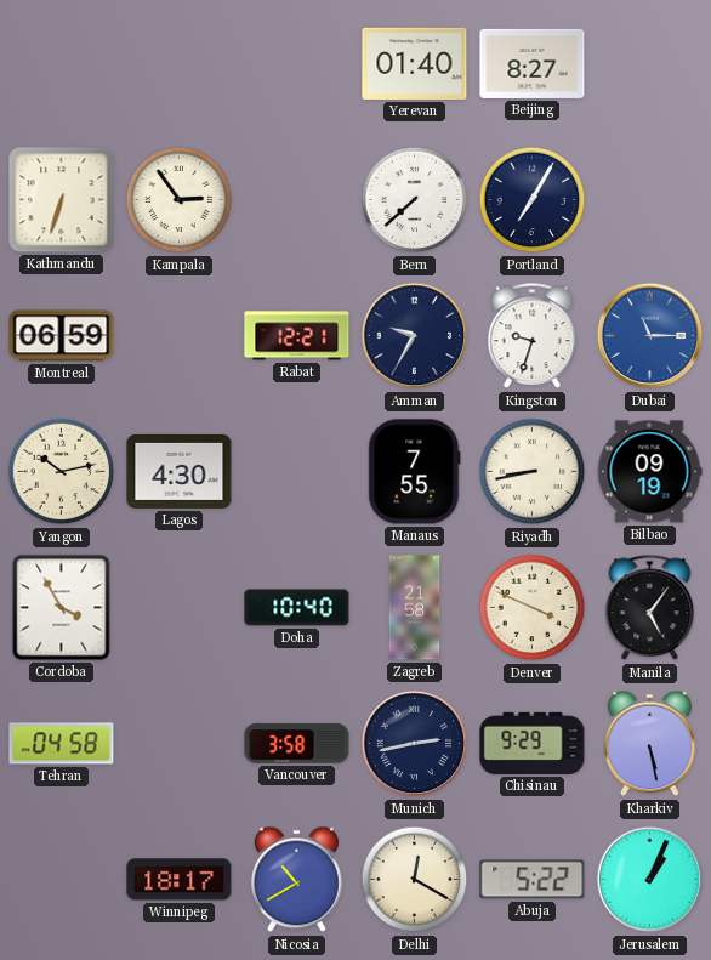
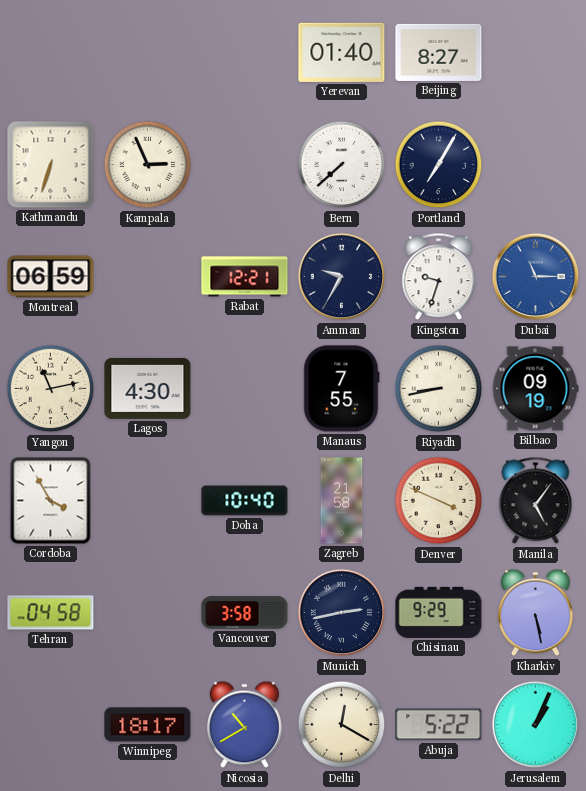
Kampala: 2:54 -> 2:56
Yangon: 10:13 -> 11:13
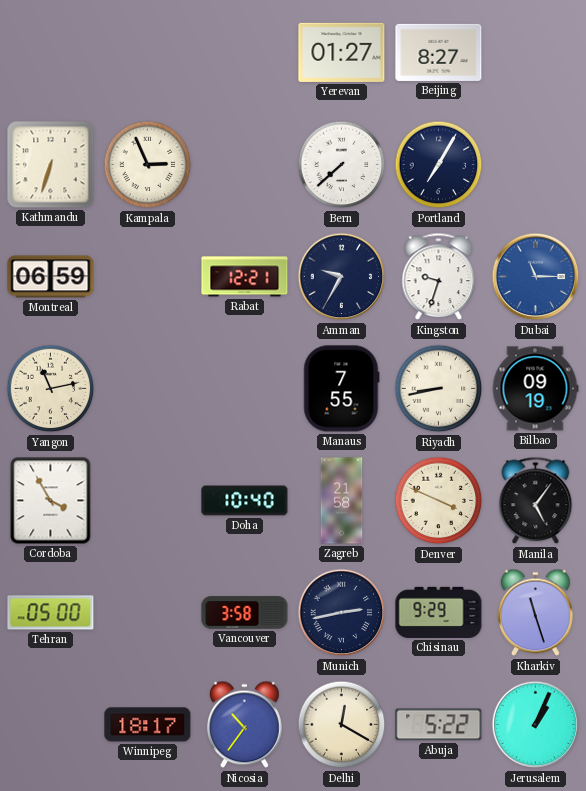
Yerevan: 01:40 -> 01:27
Lagos: 4:30 -> none
Tehran: 04:58 -> 05:00
Kharkiv: 5:28 -> 11:27
Nicosia: 10:40 -> 10:36
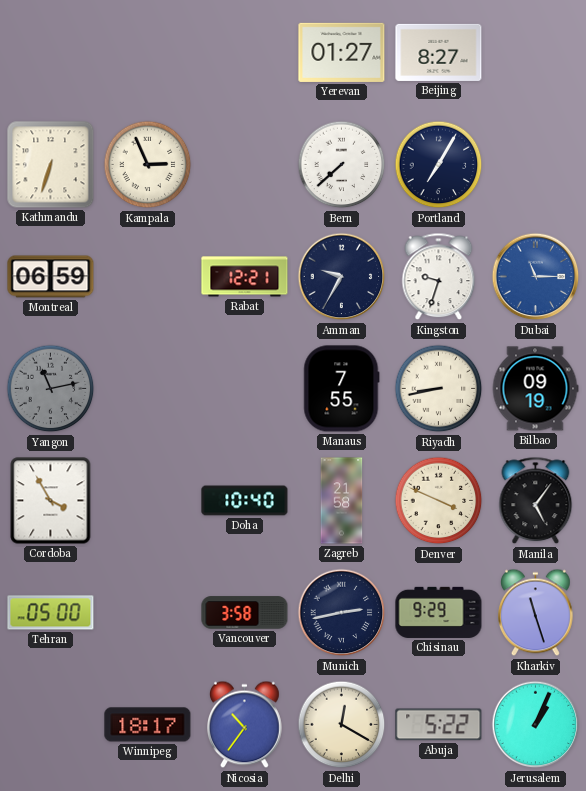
Yangon dial: cream -> grey
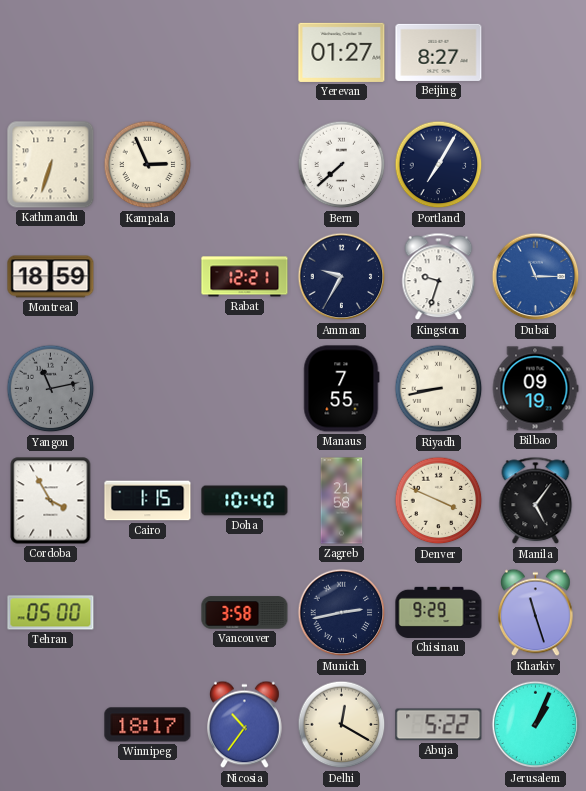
Montreal: 06:59 -> 18:59
Cairo: none -> 1:15
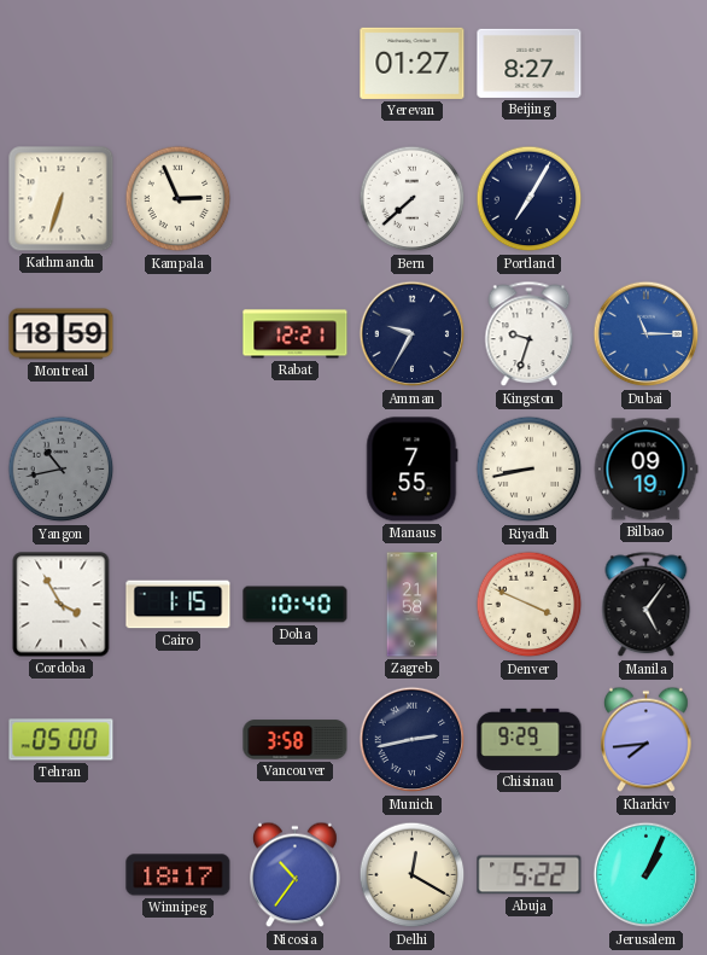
Yangon: 11:13 -> 10:43
Kharkiv: 11:27 -> 7:44
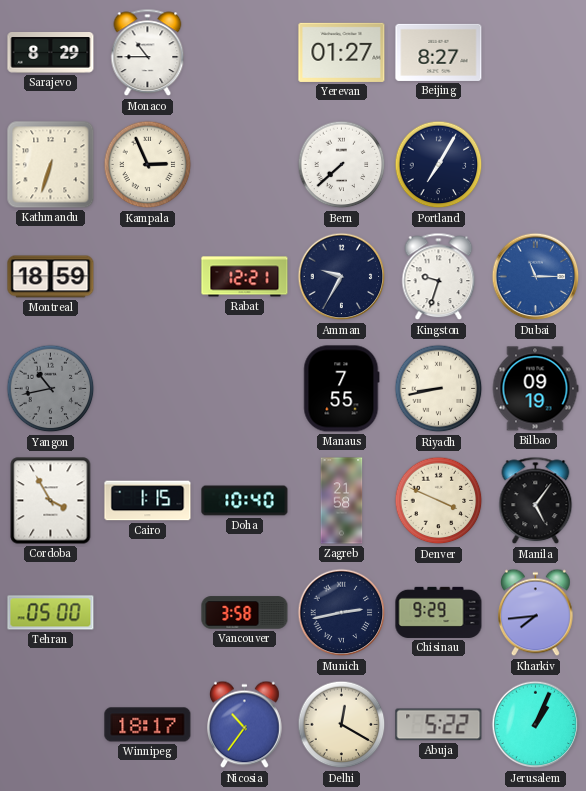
Sarajevo: none -> 8:29
Monaco: none -> 10:45
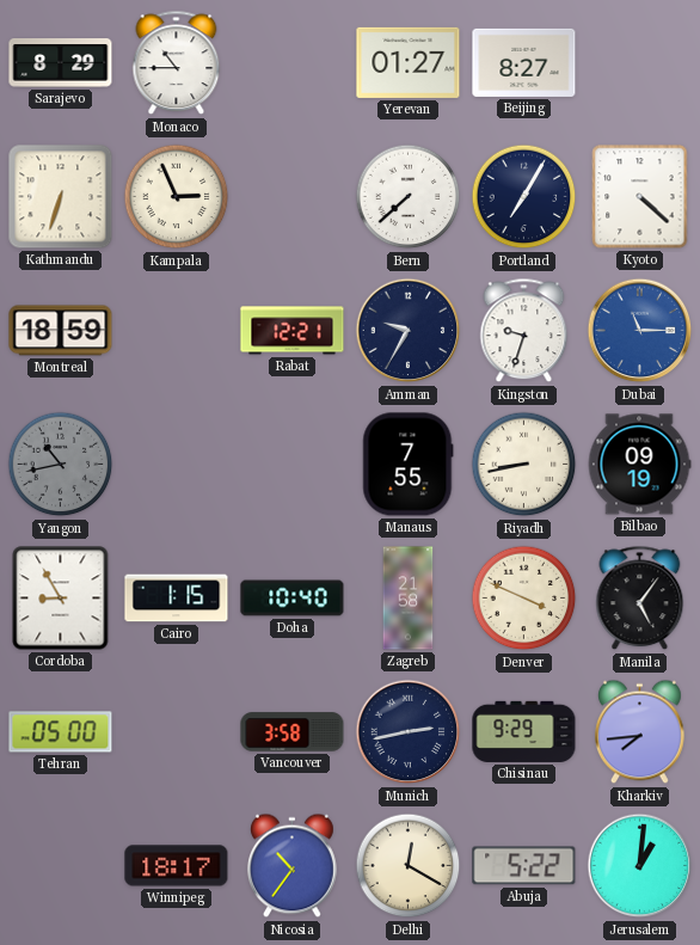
Kyoto: none -> 4:22
Cordoba: 3:55 -> 8:55
Jerusalem: 1:04 -> 1:01
